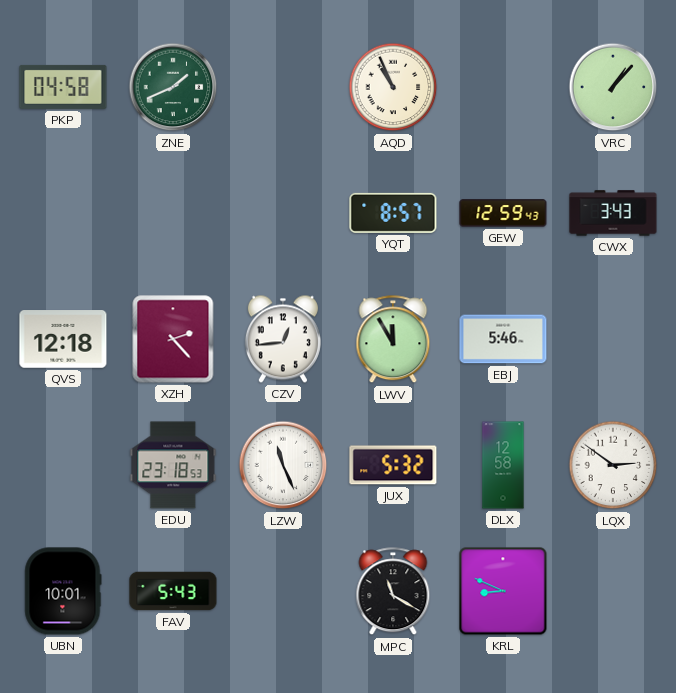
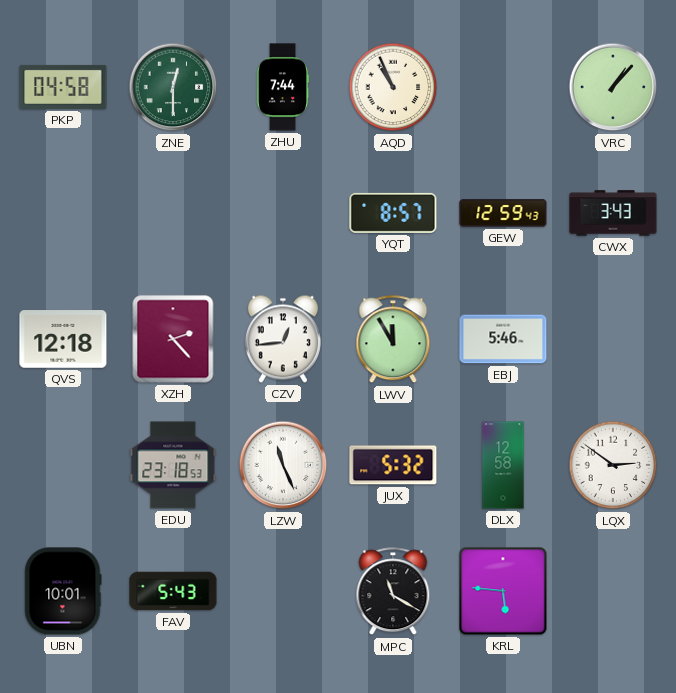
ZNE: 1:41 -> 12:30
ZHU: none -> 7:44
KRL: 8:49 -> 5:46
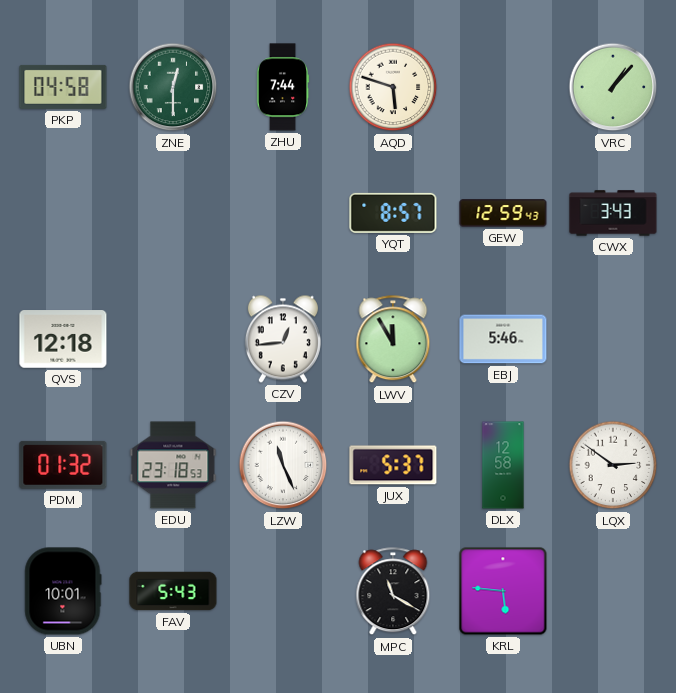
AQD: 10:56 -> 5:48
XZH: 2:23 -> none
PDM: none -> 01:32
JUX: 5:32 -> 5:37
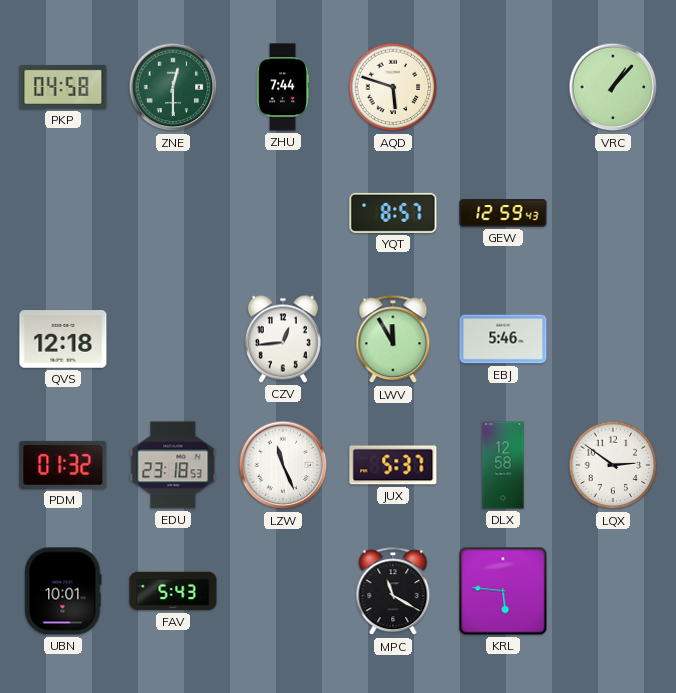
CWX: 3:43 -> none
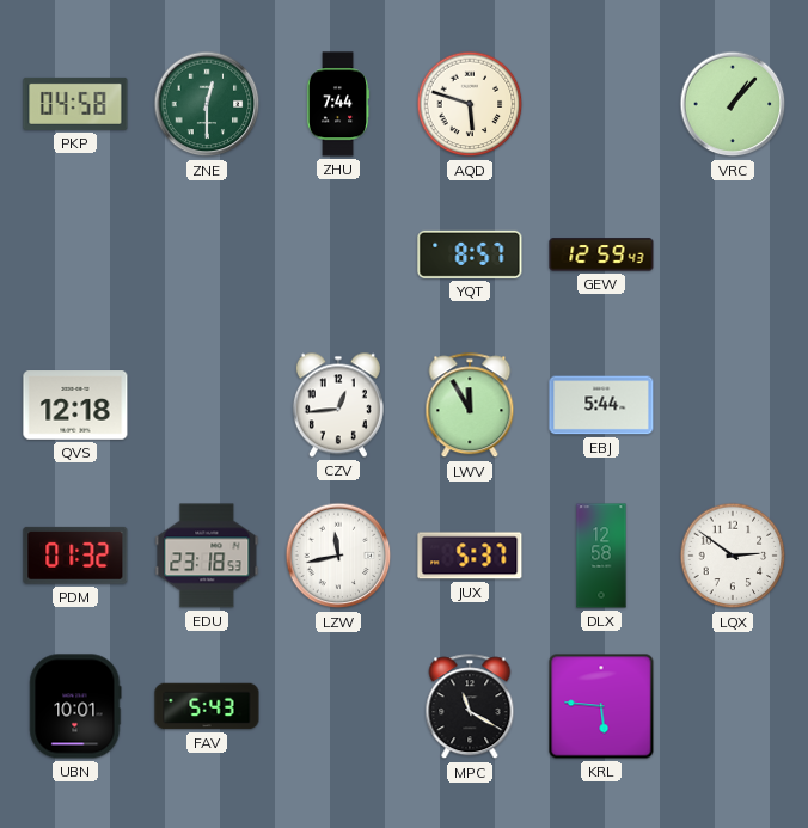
EBJ: 5:46 -> 5:44
LZW: 11:26 -> 11:43
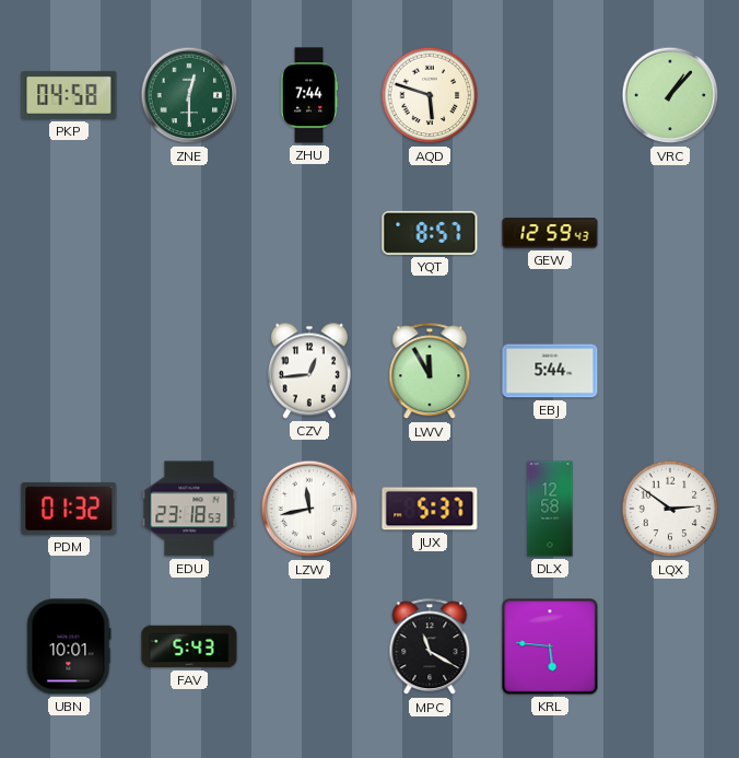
QVS: 12:18 -> none
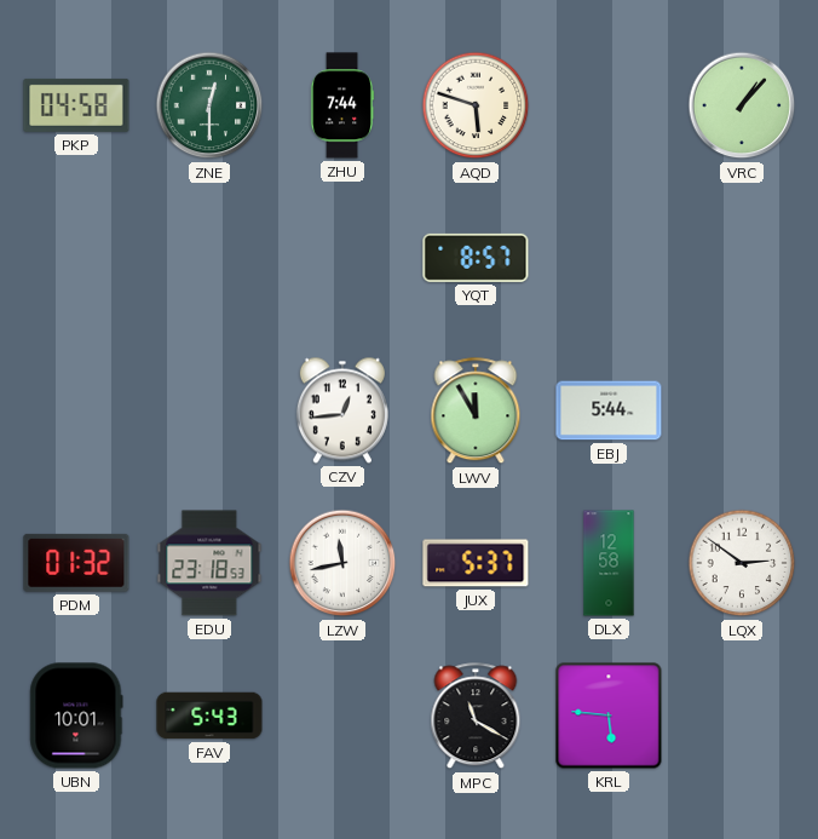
GEW: 12:59 -> none
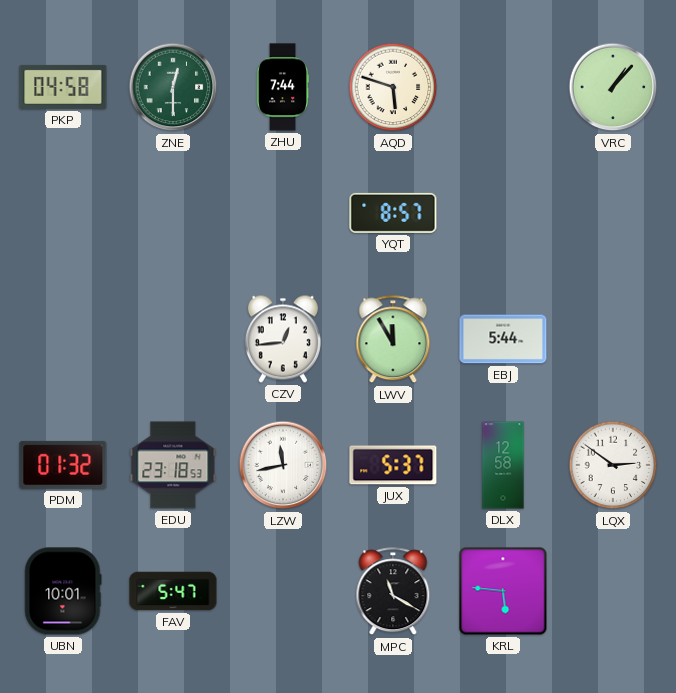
FAV: 5:43 -> 5:47
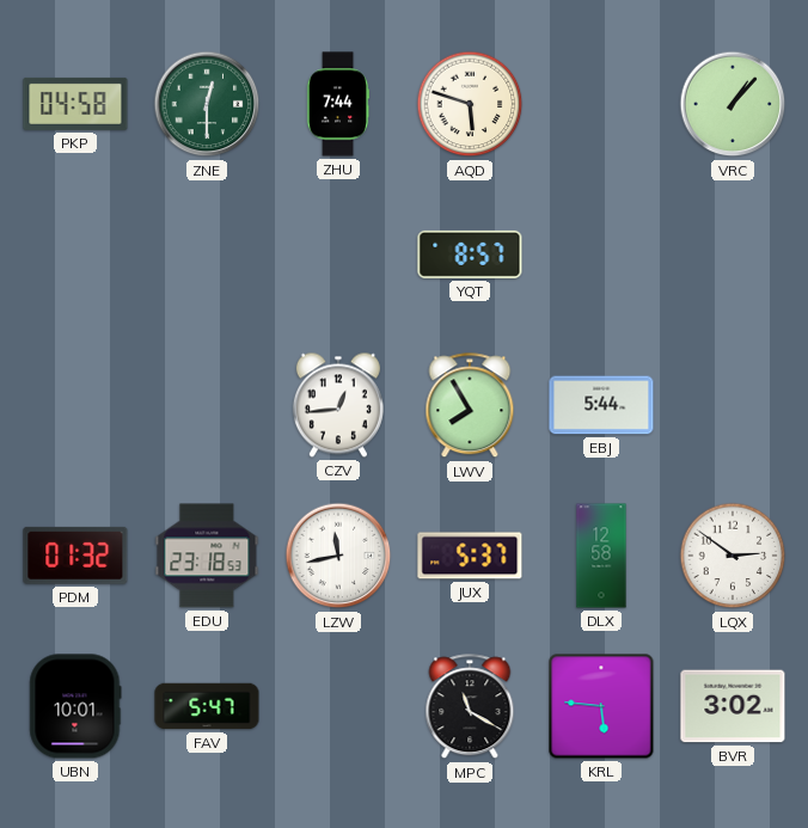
LWV: 11:55 -> 7:55
BVR: none -> 3:02
